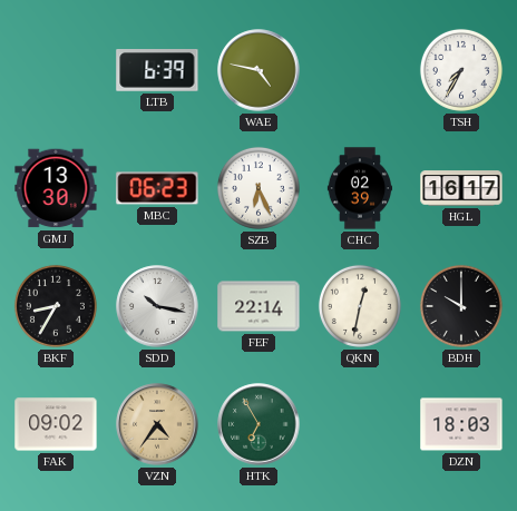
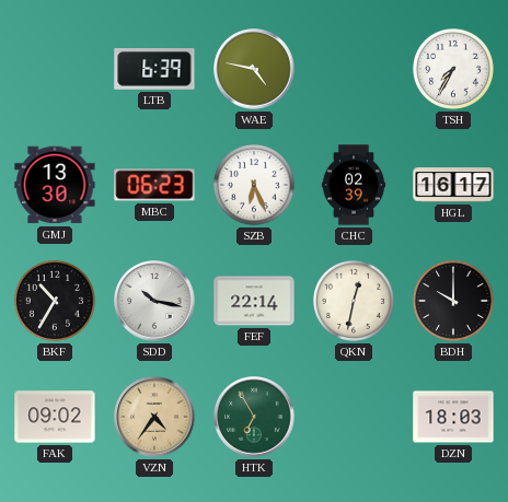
BKF: 8:35 -> 10:35
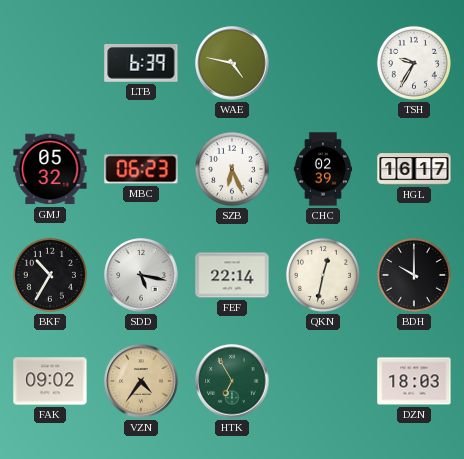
TSH: 7:35 -> 9:35
GMJ: 13:30 -> 05:32
SDD: 10:17 -> 5:17
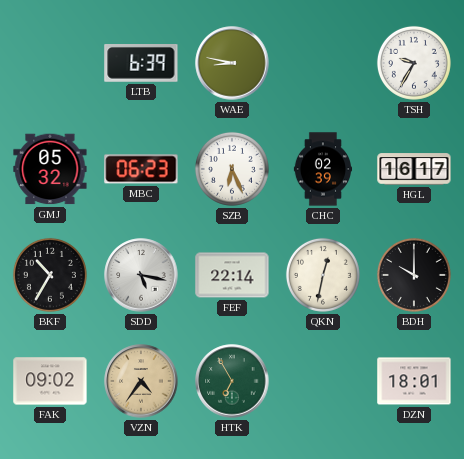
WAE: 4:47 -> 8:47
DZN: 18:03 -> 18:01
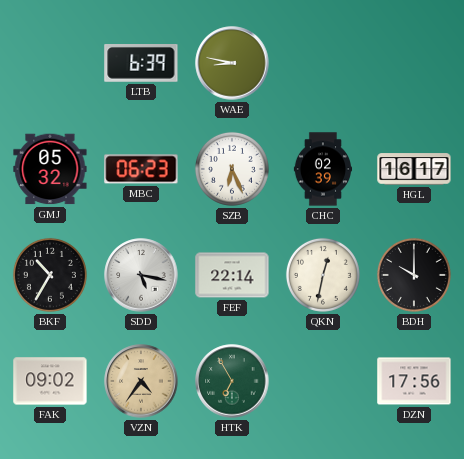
TSH: 9:35 -> none
DZN: 18:01 -> 17:56
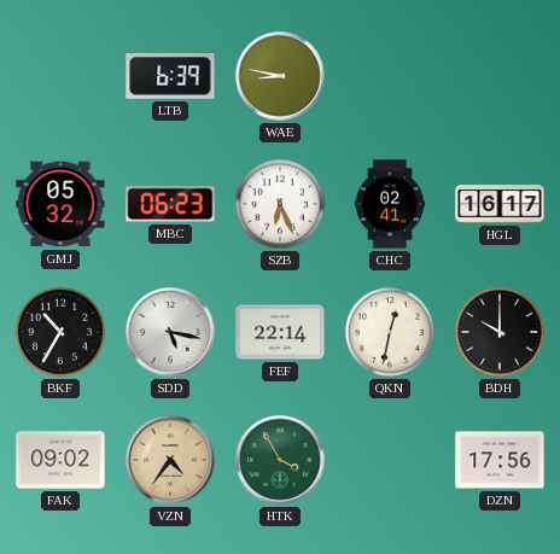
CHC: 02:39 -> 02:41
HTK: 6:55 -> 3:55
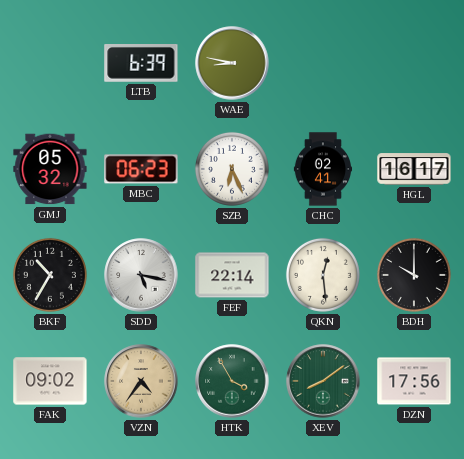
QKN: 12:32 -> 12:29
XEV: none -> 8:09
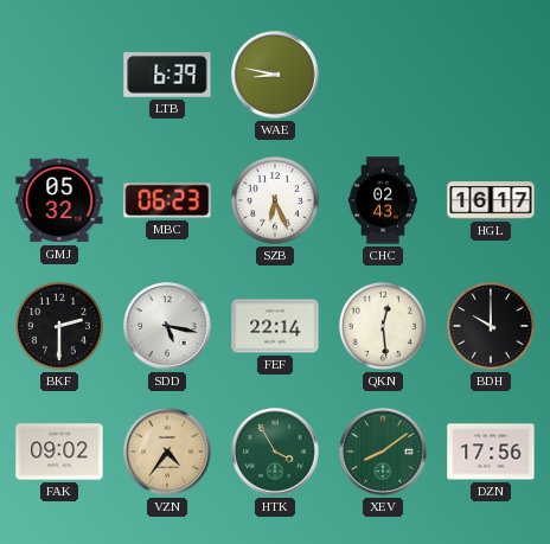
CHC: 02:41 -> 02:43
BKF: 10:35 -> 2:30
